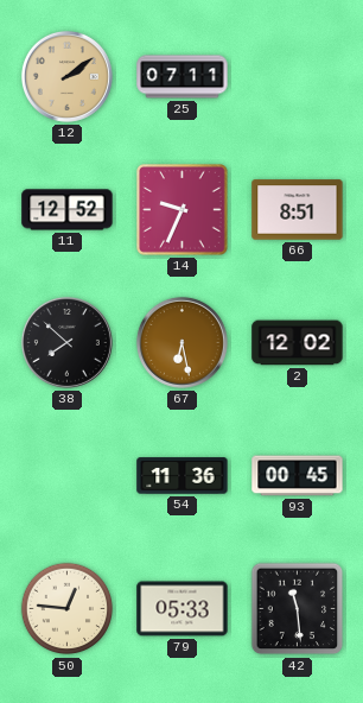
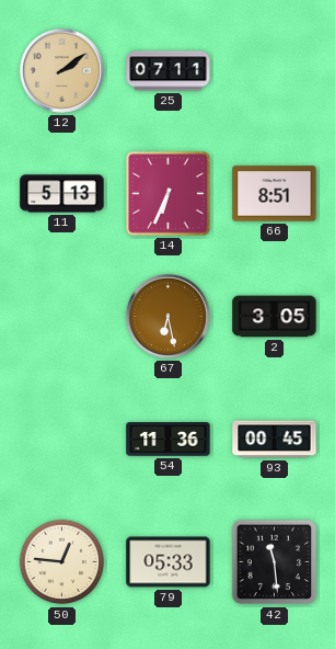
11: 12:52 -> 5:13
14: 9:34 -> 6:34
38: 7:52 -> none
2: 12:02 -> 3:05
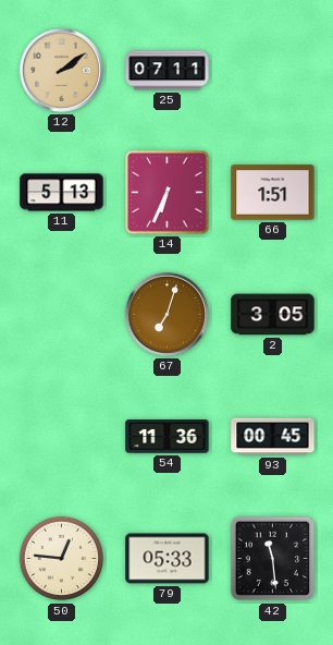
66: 8:51 -> 1:51
67: 6:28 -> 7:03
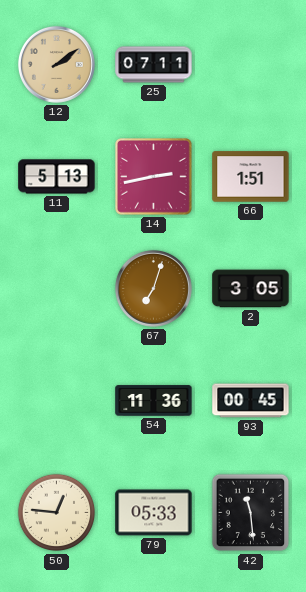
14: 6:34 -> 2:43
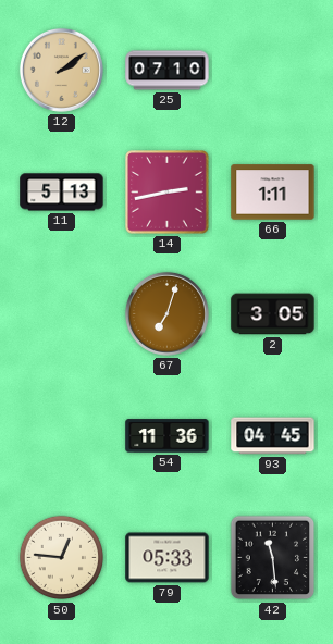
25: 07:11 -> 07:10
66: 1:51 -> 1:11
93: 00:45 -> 04:45
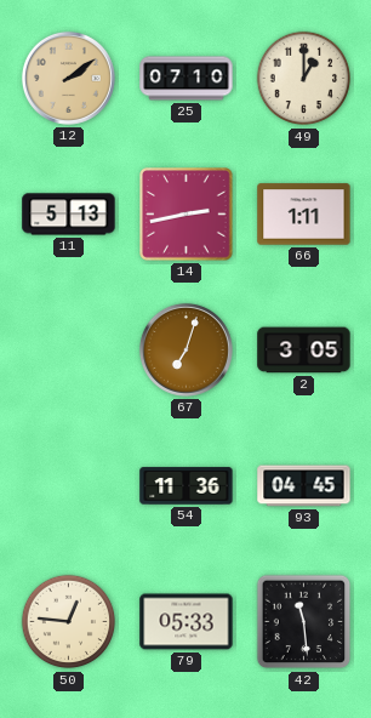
49: none -> 1:00
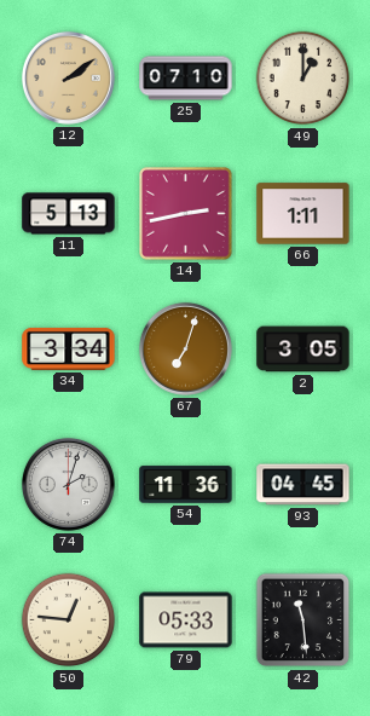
34: none -> 3:34
74: none -> 2:03
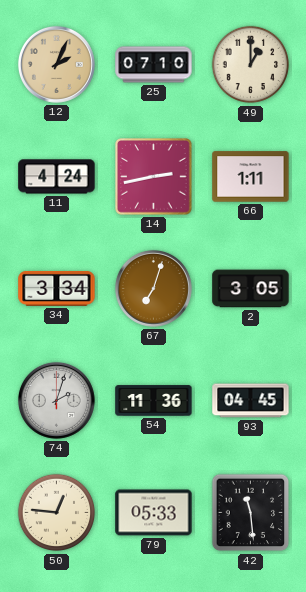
12: 2:09 -> 2:04
11: 5:13 -> 4:24
